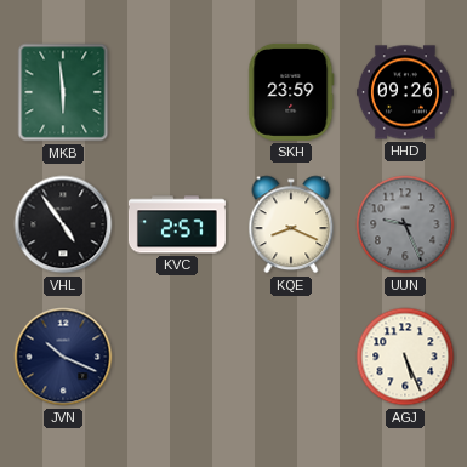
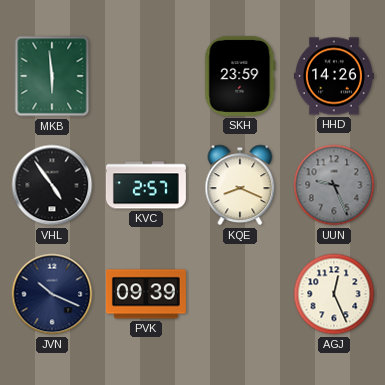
HHD: 09:26 -> 14:26
PVK: none -> 09:39
AGJ: 5:26 -> 12:26
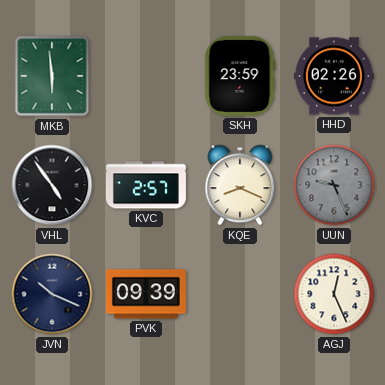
HHD: 14:26 -> 02:26
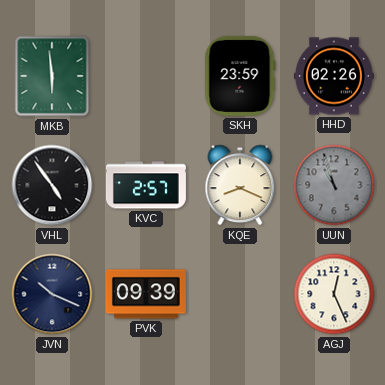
UUN: 9:26 -> 10:57
